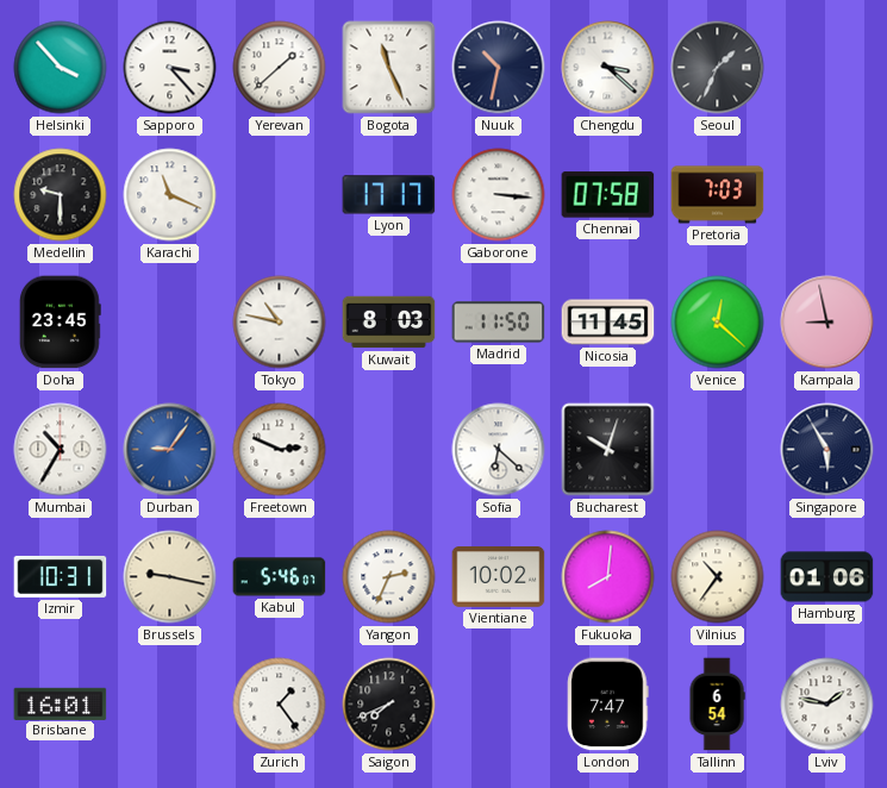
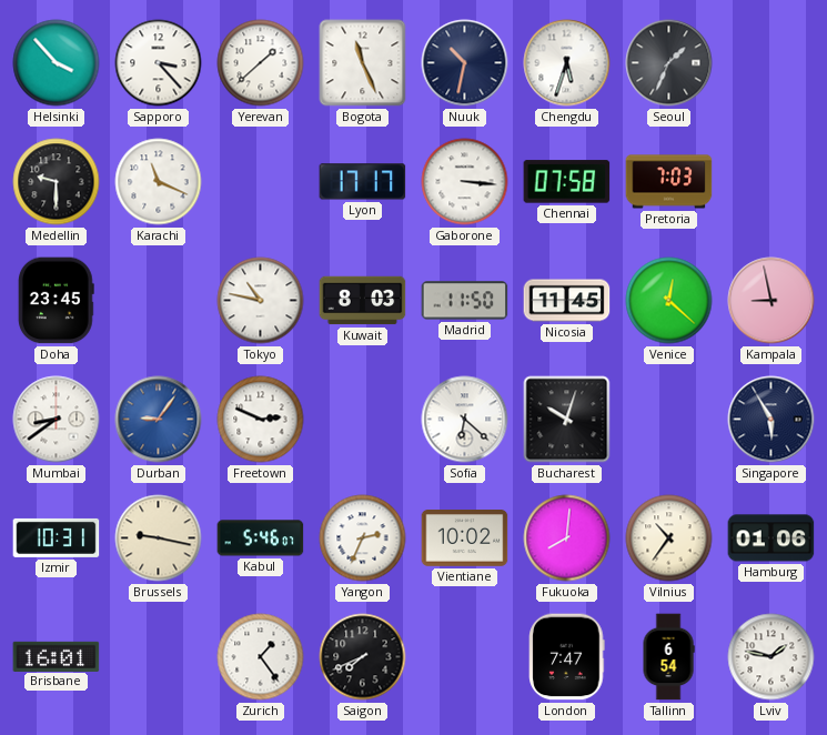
Chengdu: 3:22 -> 5:33
Mumbai: 10:35 -> 8:39
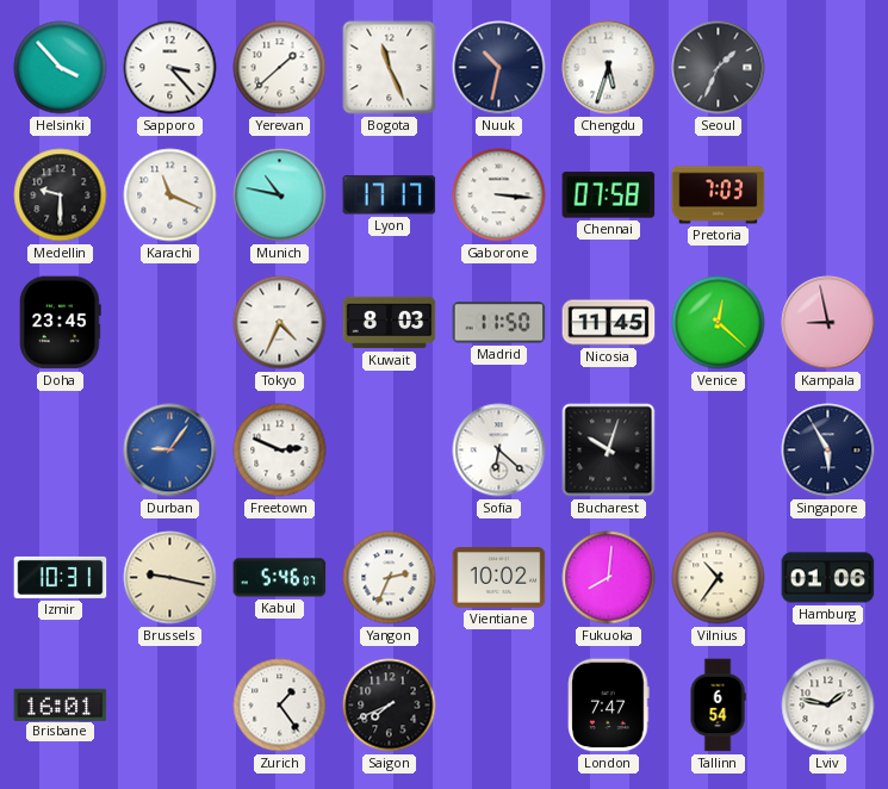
Munich: none -> 10:47
Tokyo: 10:47 -> 4:34
Mumbai: 8:39 -> none
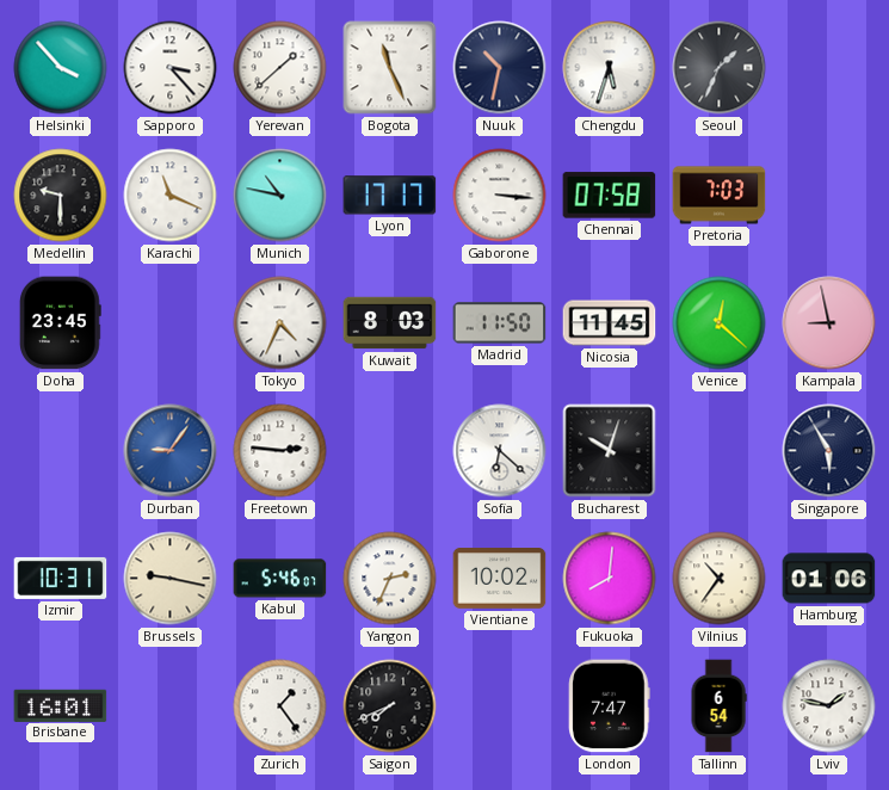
Freetown: 2:49 -> 2:46
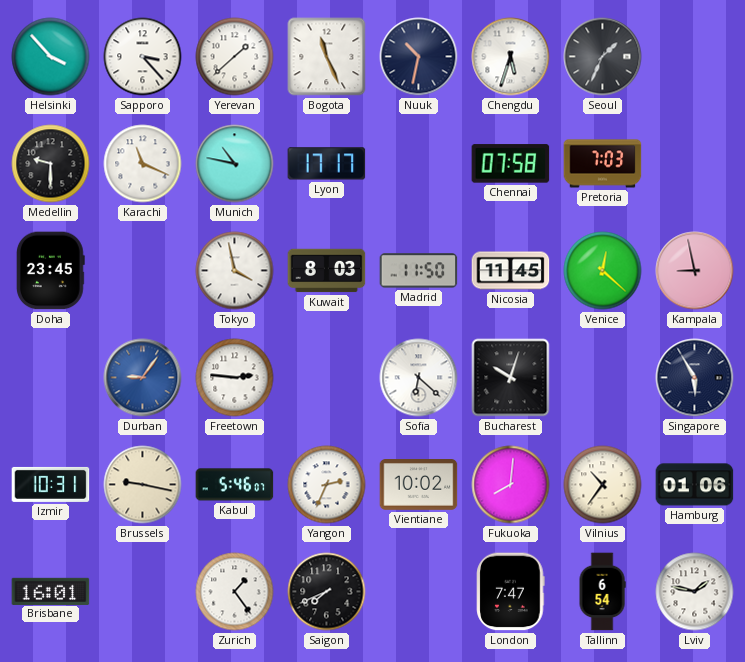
Gaborone: 3:16 -> none
Tokyo: 4:34 -> 3:58
